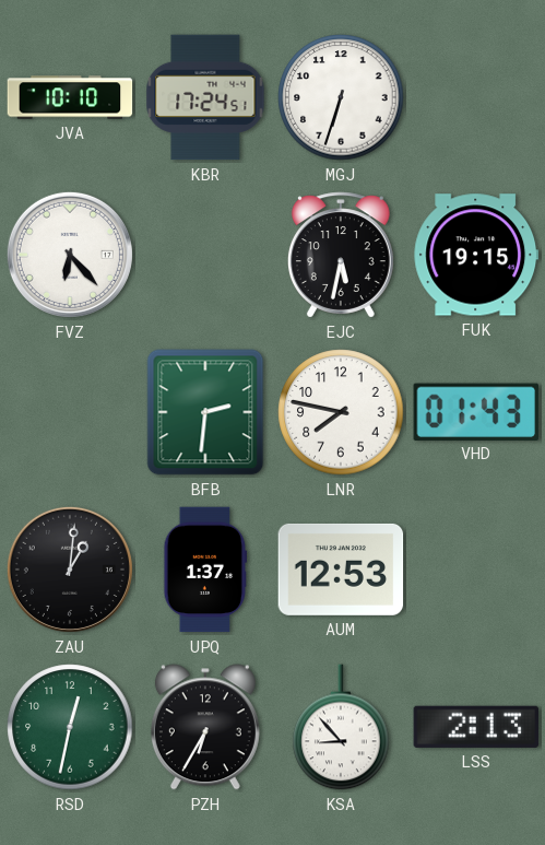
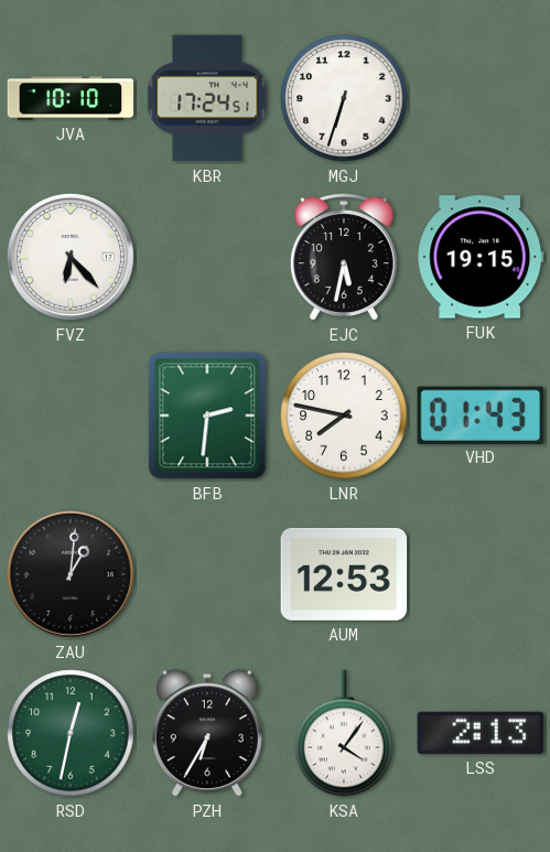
UPQ: 1:37 -> none
KSA: 8:53 -> 4:06
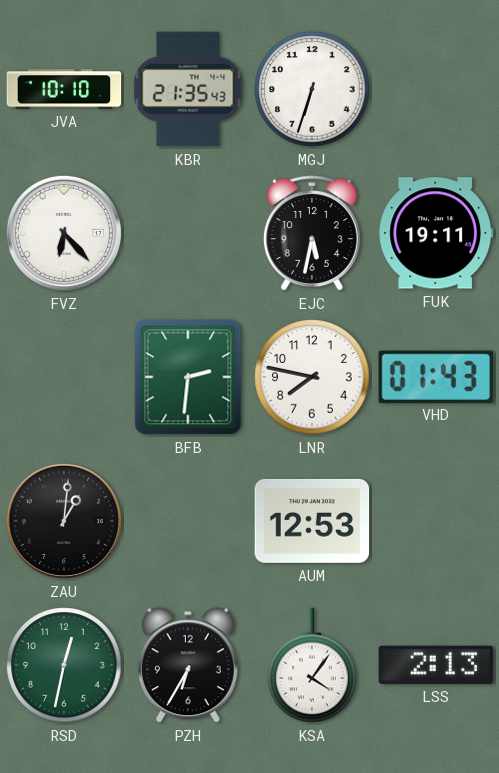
KBR: 17:24 -> 21:35
FUK: 19:15 -> 19:11
